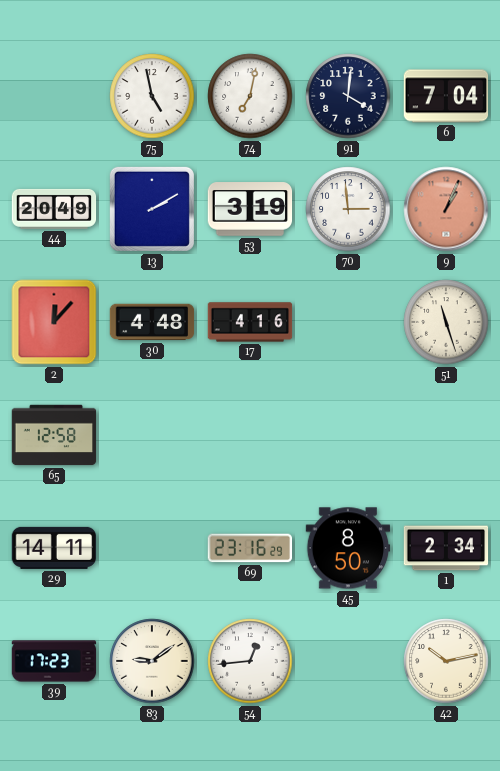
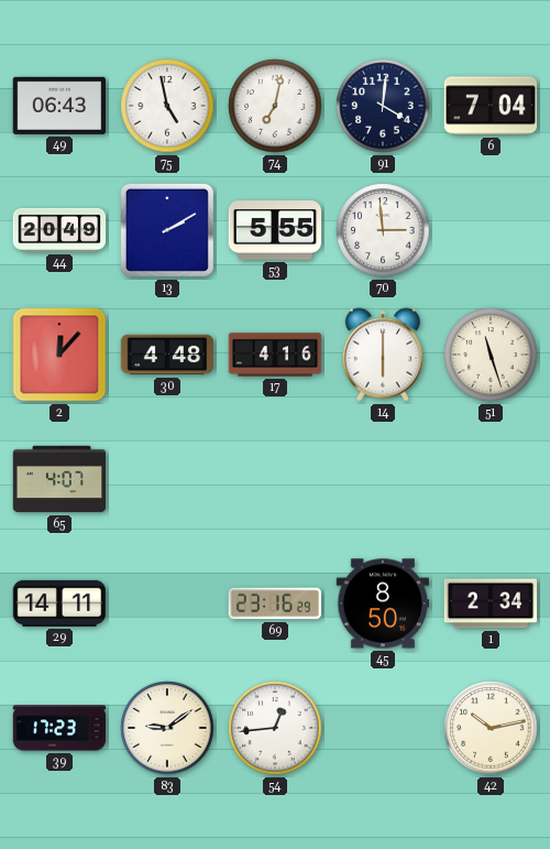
49: none -> 06:43
53: 3:19 -> 5:55
9: 1:04 -> none
14: none -> 6:00
65: 12:58 -> 4:07
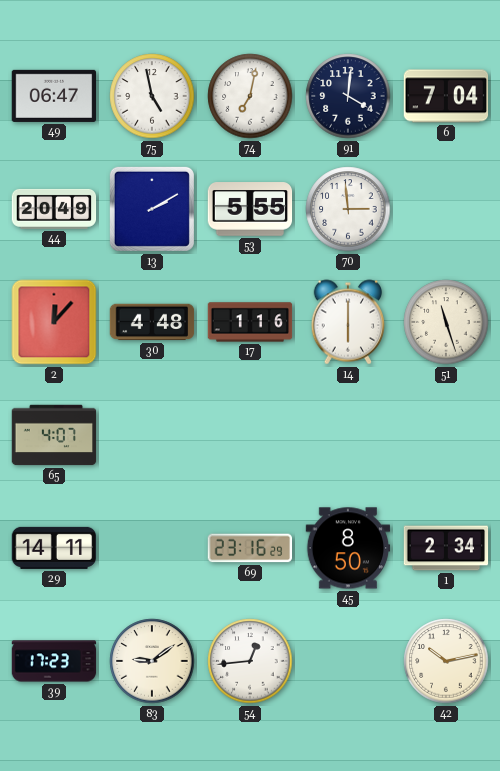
49: 06:43 -> 06:47
17: 4:16 -> 1:16
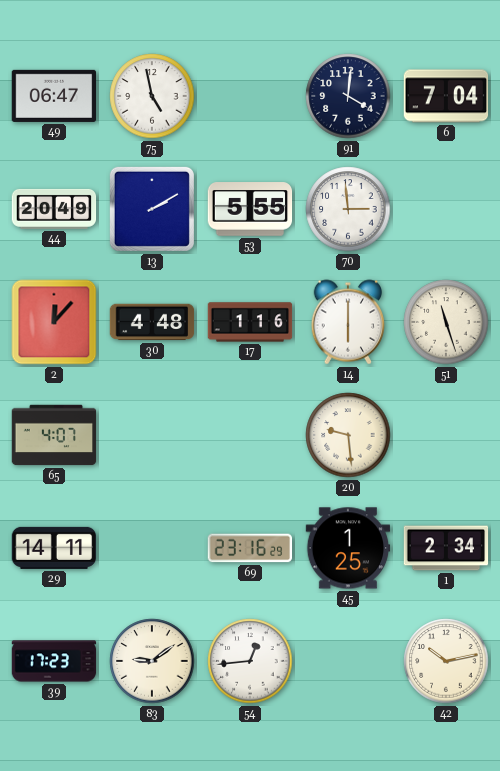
74: 7:02 -> none
20: none -> 9:29
45: 8:50 -> 1:25
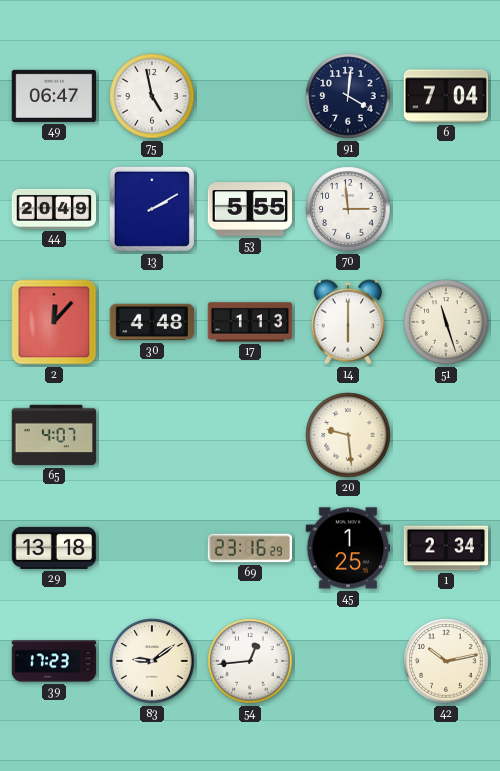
17: 1:16 -> 1:13
29: 14:11 -> 13:18
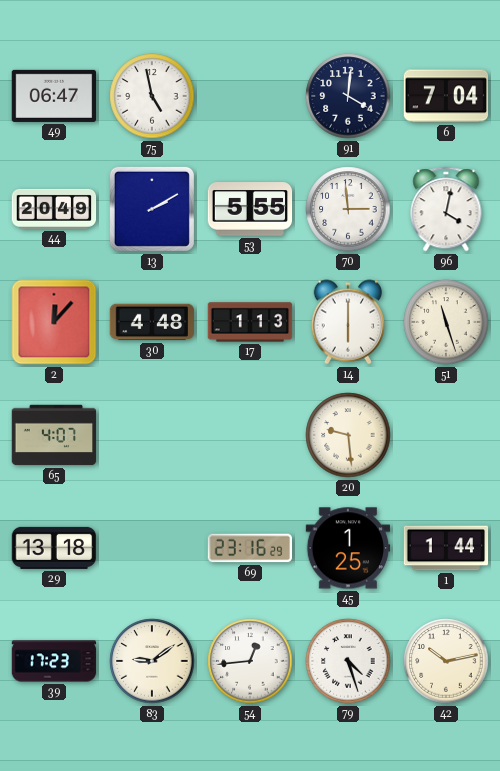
96: none -> 4:02
1: 2:34 -> 1:44
79: none -> 4:27
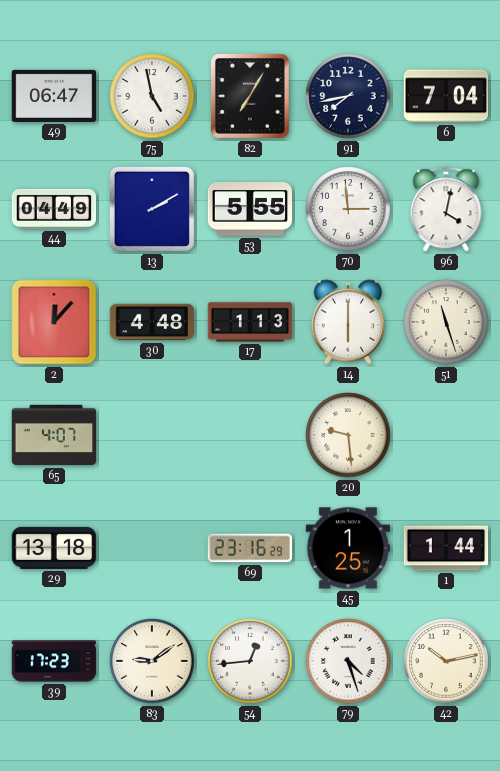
82: none -> 7:05
91: 4:01 -> 7:43
44: 20:49 -> 04:49
